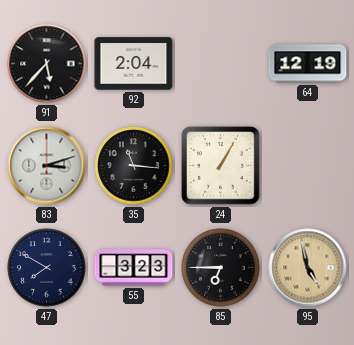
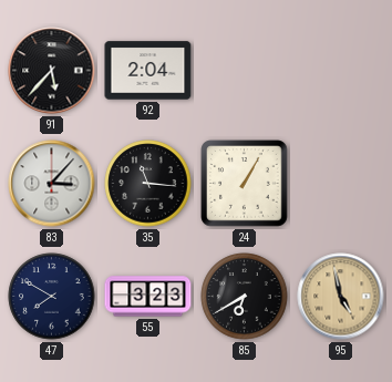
64: 12:19 -> none
83: 3:12 -> 3:07
85: 6:45 -> 6:40
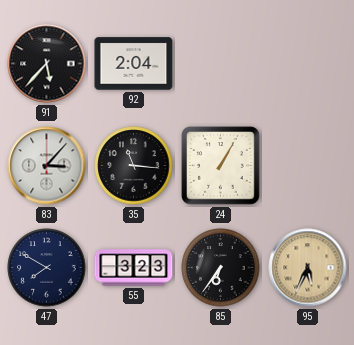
85: 6:40 -> 6:36
95: 4:58 -> 5:34
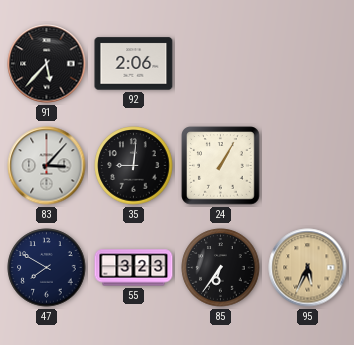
92: 2:04 -> 2:06
35: 11:16 -> 9:01
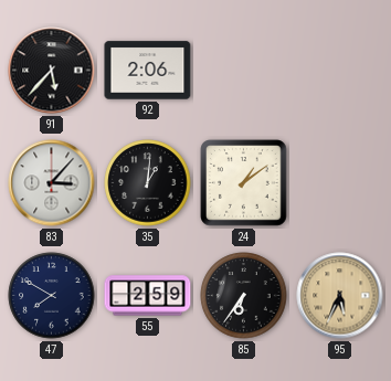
35: 9:01 -> 1:01
24: 1:05 -> 1:09
55: 3:23 -> 2:59
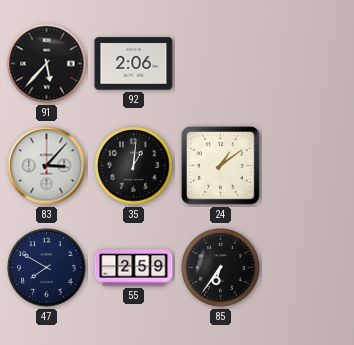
95: 5:34 -> none
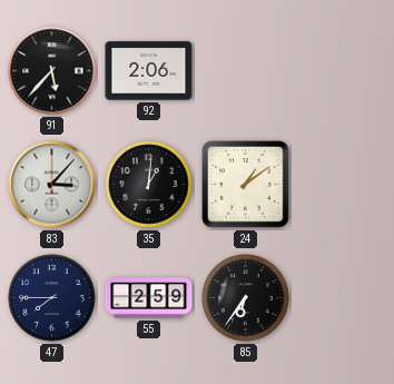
47: 7:50 -> 7:45
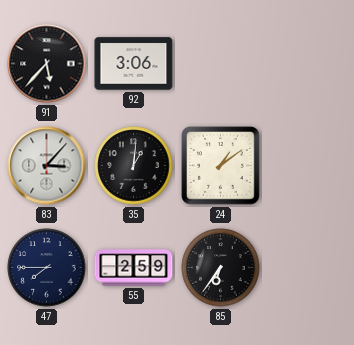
92: 2:06 -> 3:06
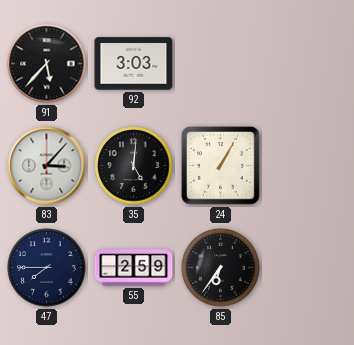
92: 3:06 -> 3:03
35: 1:01 -> 5:01
24: 1:09 -> 1:05
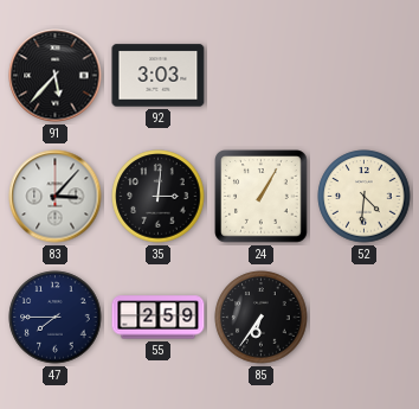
35: 5:01 -> 3:01
52: none -> 4:31
